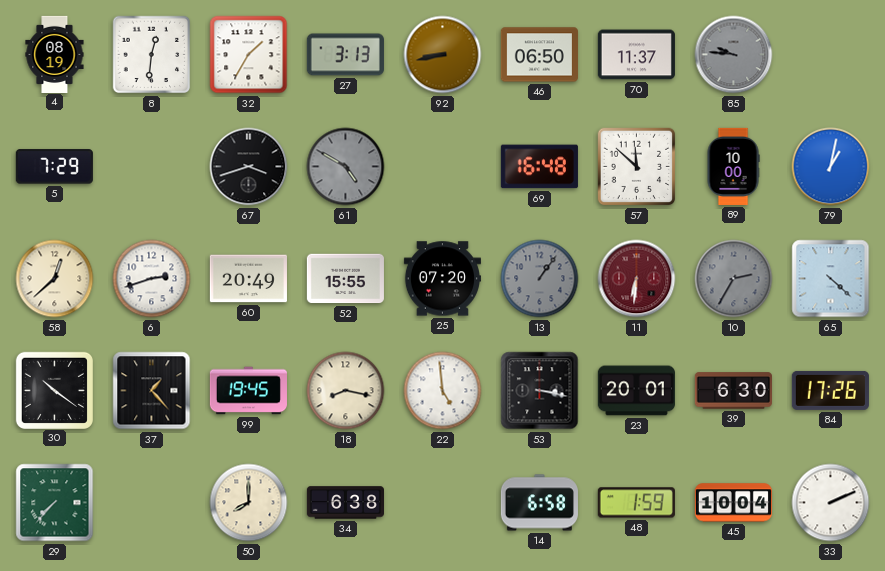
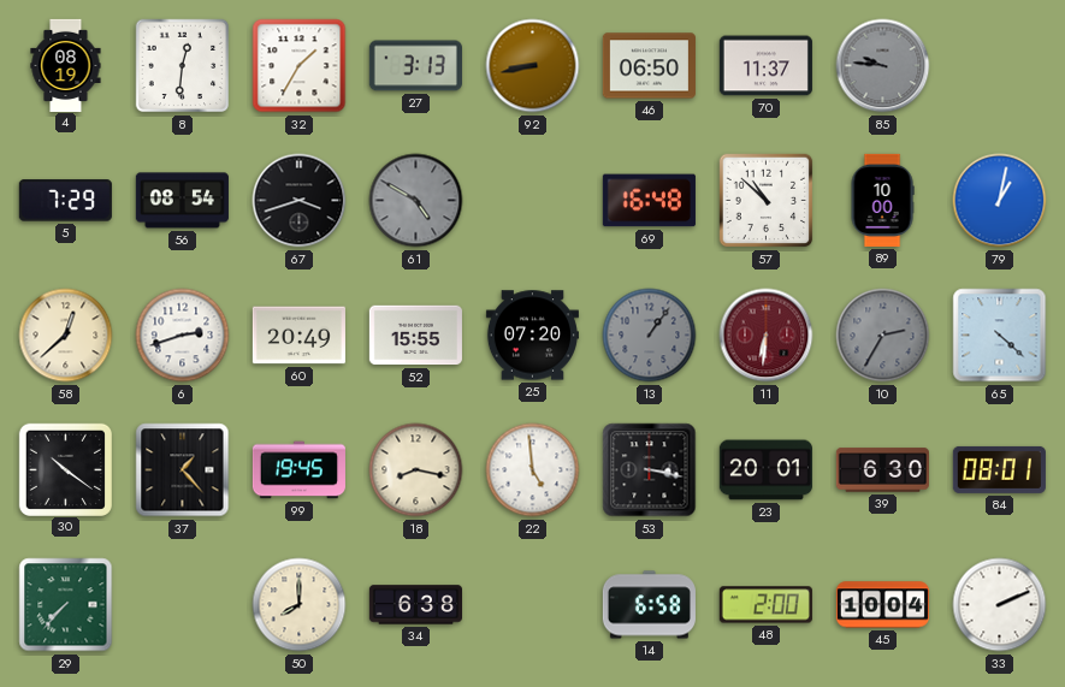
56: none -> 08:54
57: 11:52 -> 10:52
84: 17:26 -> 08:01
48: 1:59 -> 2:00
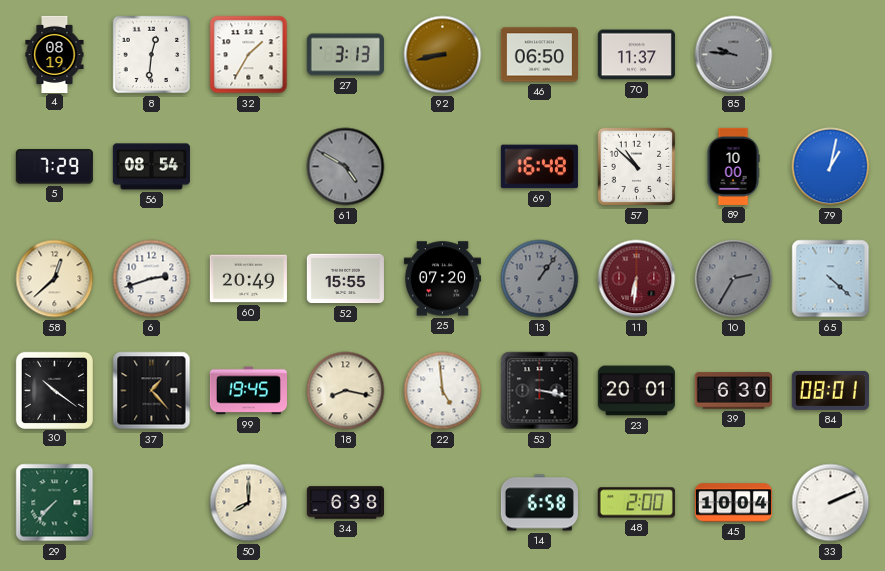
67: 3:42 -> none
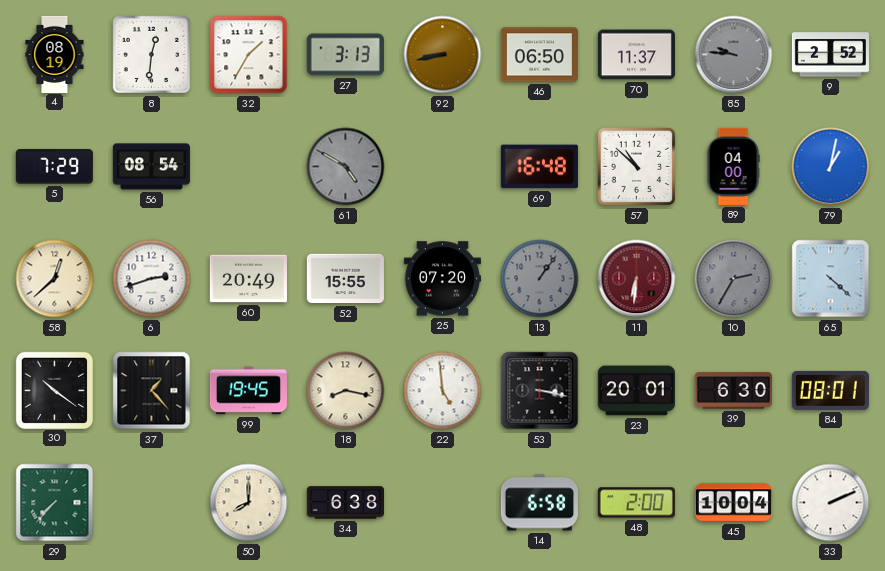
9: none -> 2:52
89: 10:00 -> 04:00
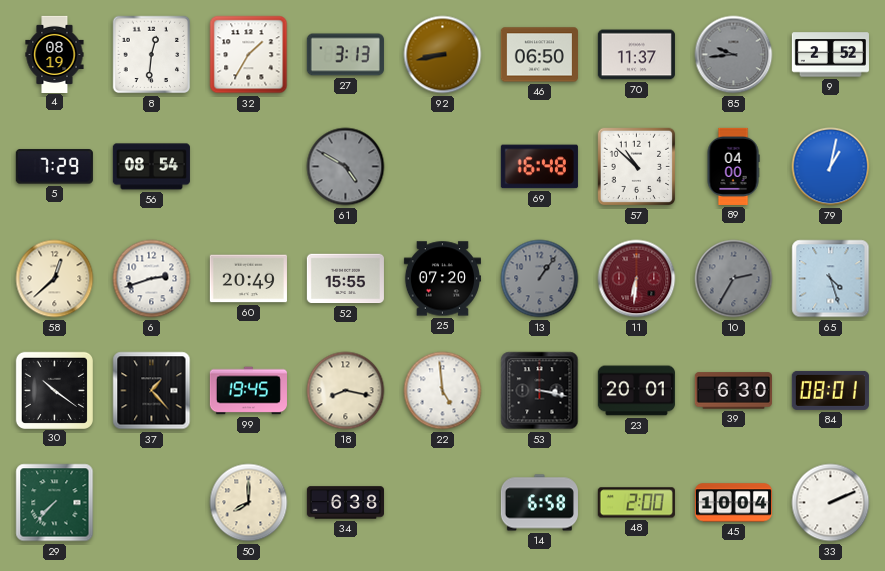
85: 9:46 -> 9:44
65: 4:22 -> 4:27
